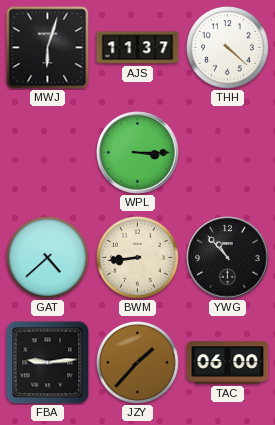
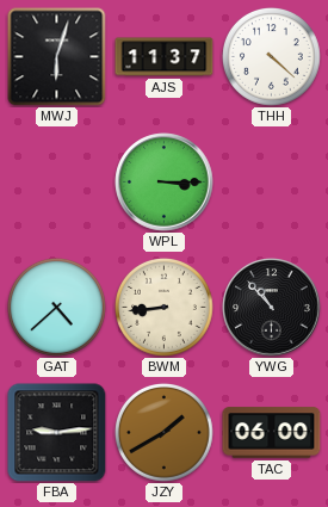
JZY: 1:37 -> 1:40
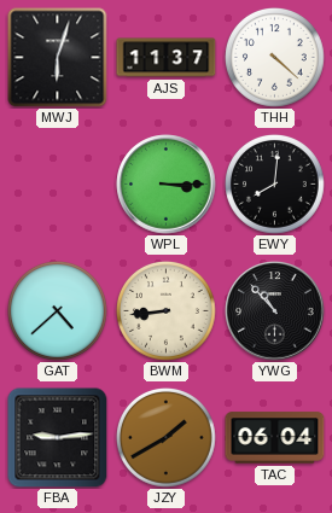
EWY: none -> 8:01
TAC: 06:00 -> 06:04
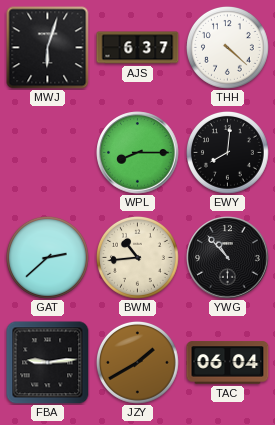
AJS: 11:37 -> 6:37
WPL: 3:15 -> 8:15
GAT: 4:38 -> 2:38
BWM: 8:44 -> 10:44
